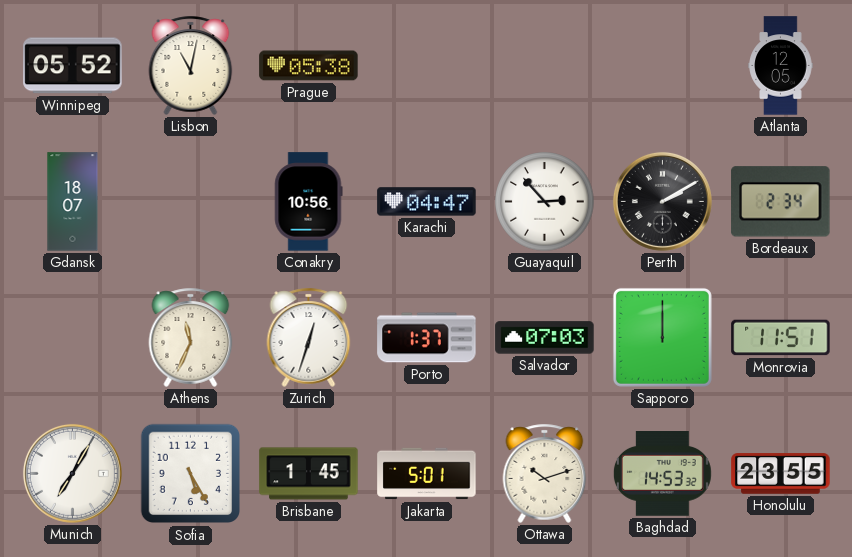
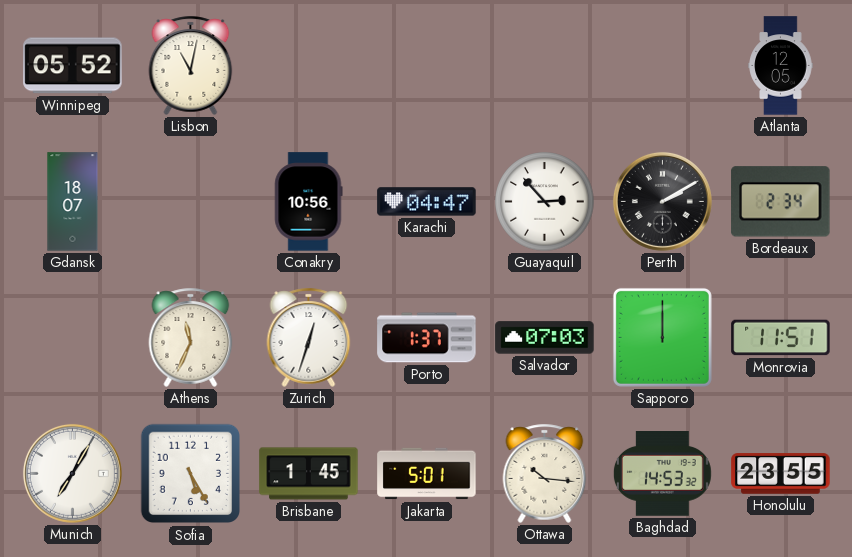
Prague: 05:38 -> none
Ottawa: 10:12 -> 10:16
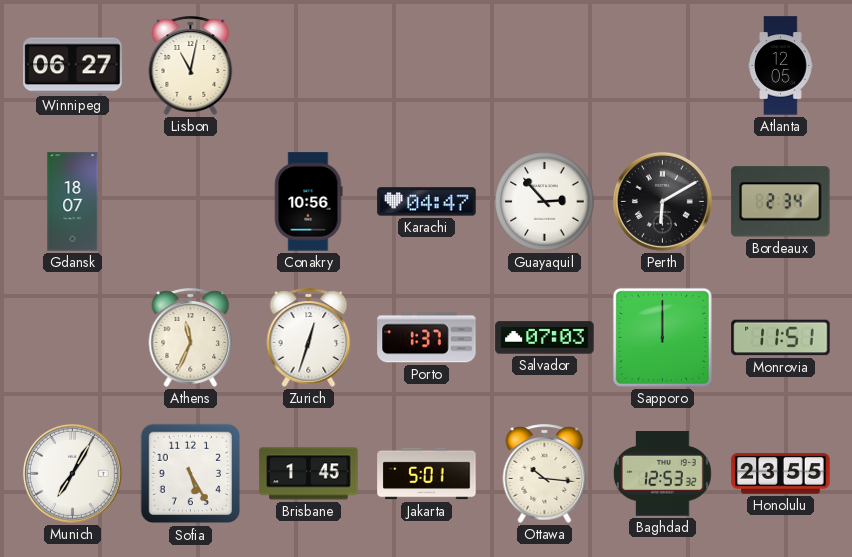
Winnipeg: 05:52 -> 06:27
Perth: 2:10 -> 6:10
Baghdad: 14:53 -> 12:53
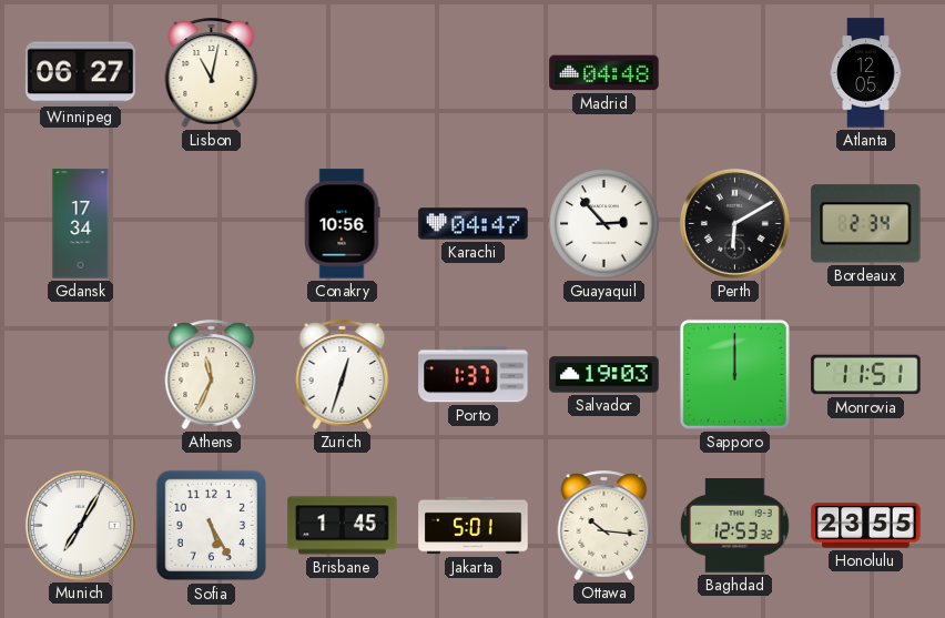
Madrid: none -> 04:48
Gdansk: 18:07 -> 17:34
Salvador: 07:03 -> 19:03
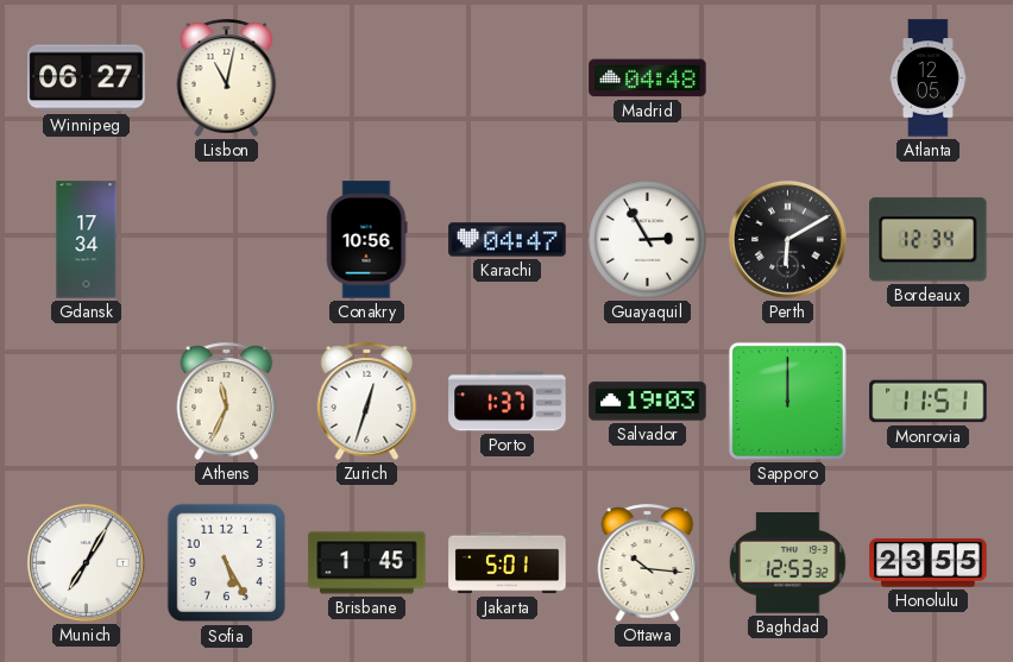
Guayaquil: 2:53 -> 2:55
Bordeaux: 2:34 -> 12:34
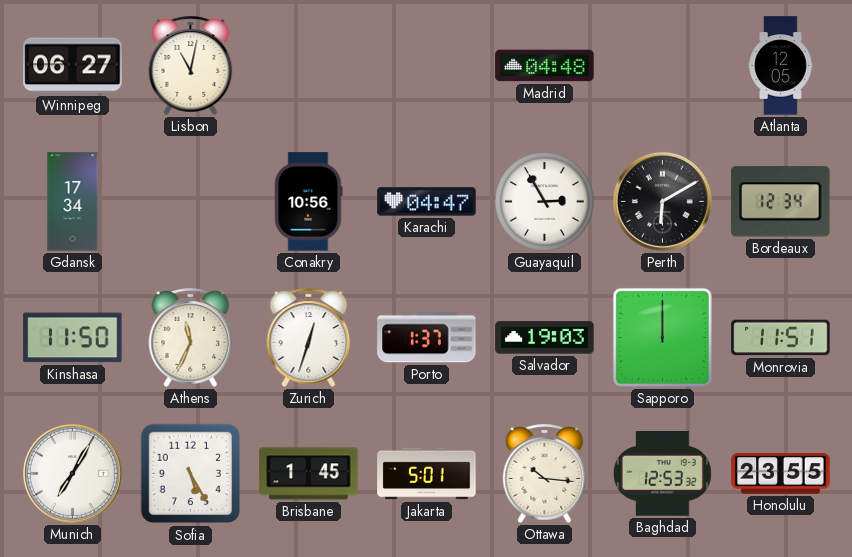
Kinshasa: none -> 11:50
